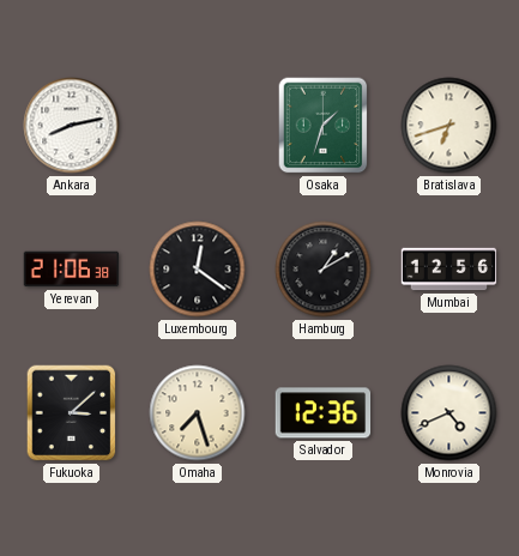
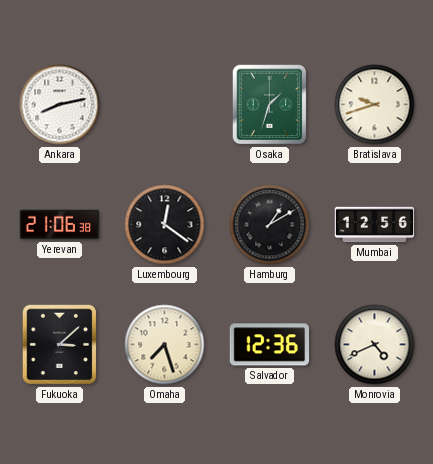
Bratislava: 6:42 -> 9:42
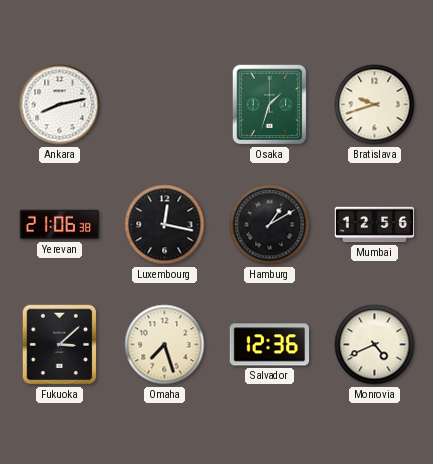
Luxembourg: 12:21 -> 12:17
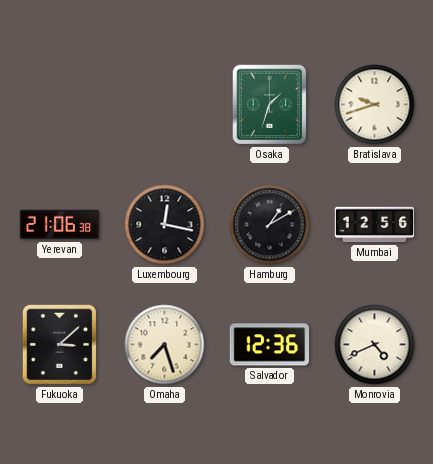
Ankara: 8:13 -> none
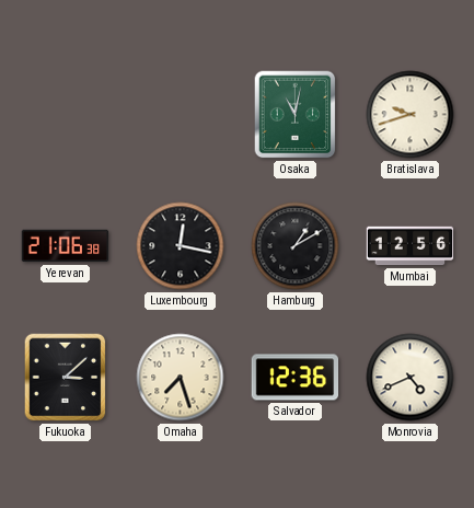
Osaka: 1:33 -> 11:02
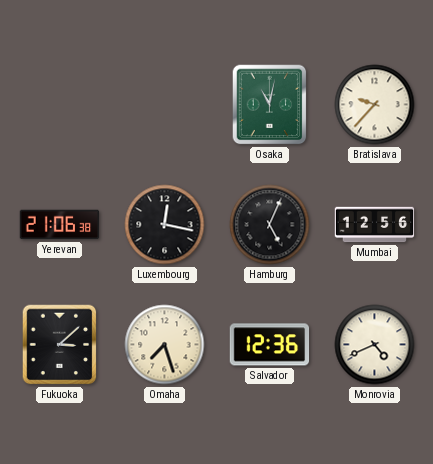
Bratislava: 9:42 -> 9:37
Hamburg: 1:10 -> 5:04
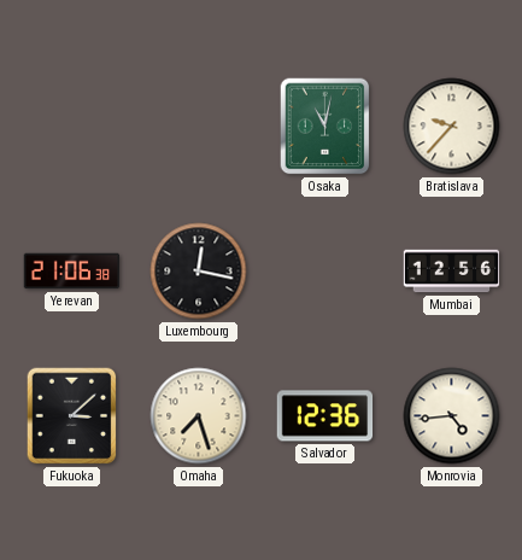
Hamburg: 5:04 -> none
Monrovia: 4:41 -> 4:44
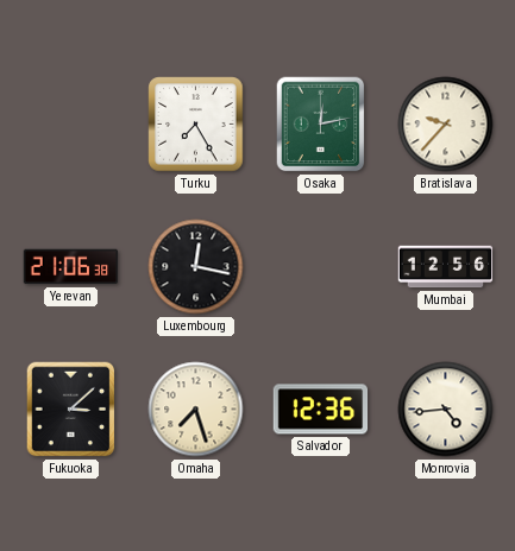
Turku: none -> 7:25
Osaka: 11:02 -> 12:13
